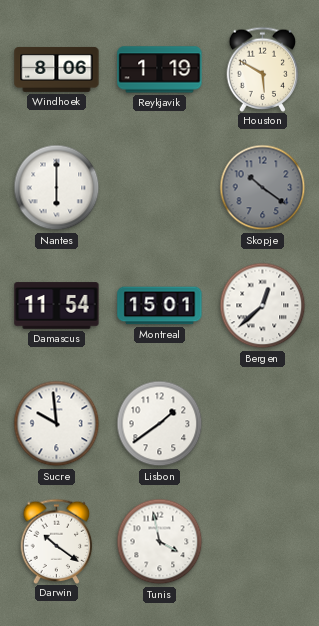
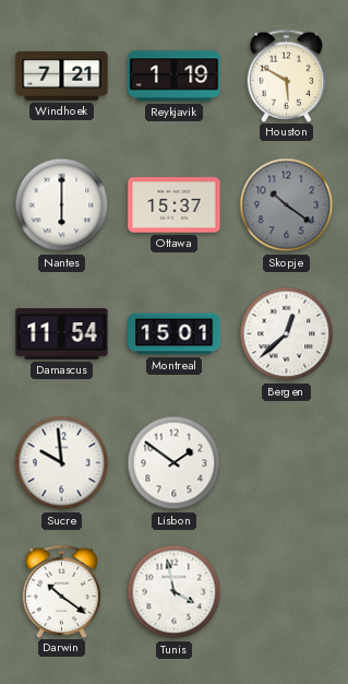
Windhoek: 8:06 -> 7:21
Ottawa: none -> 15:37
Lisbon: 1:39 -> 1:51
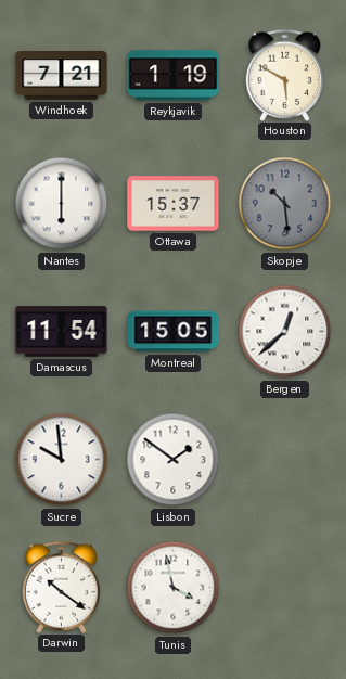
Skopje: 10:21 -> 10:29
Montreal: 15:01 -> 15:05
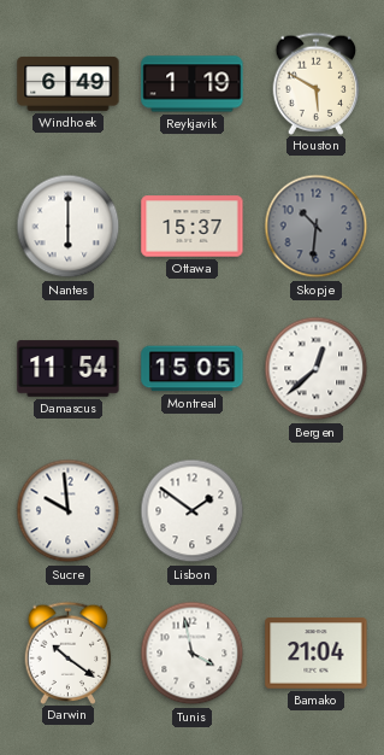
Windhoek: 7:21 -> 6:49
Skopje: 10:29 -> 10:31
Bamako: none -> 21:04
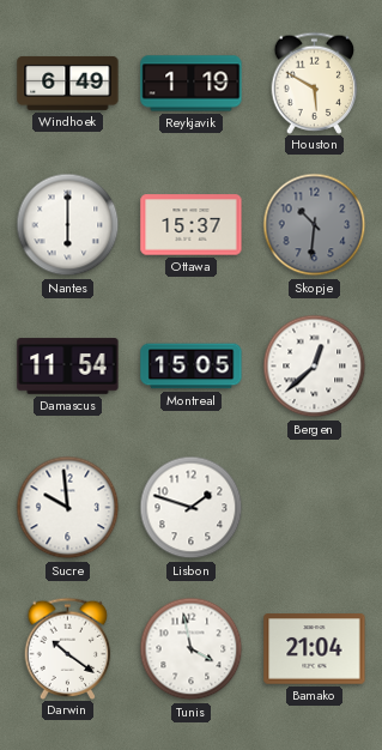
Lisbon: 1:51 -> 1:48
